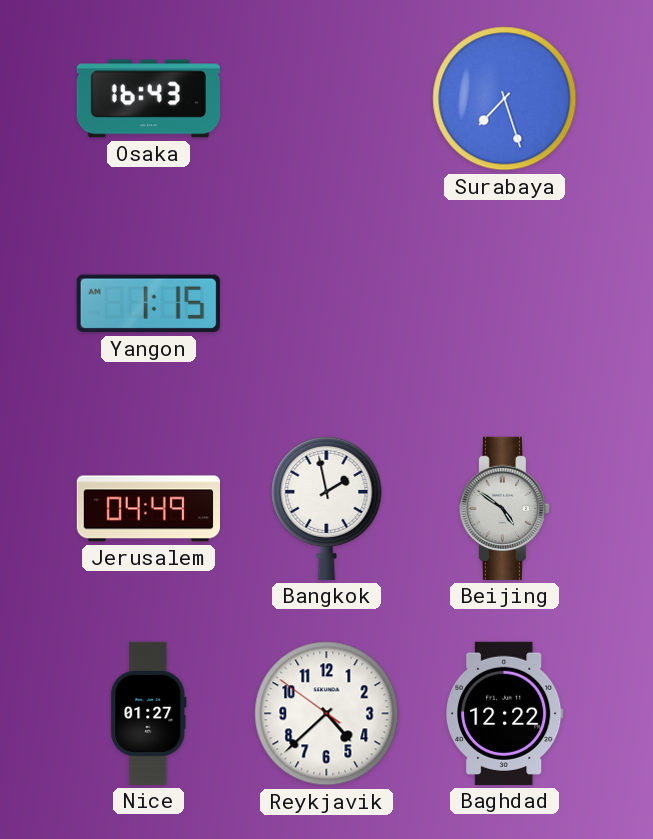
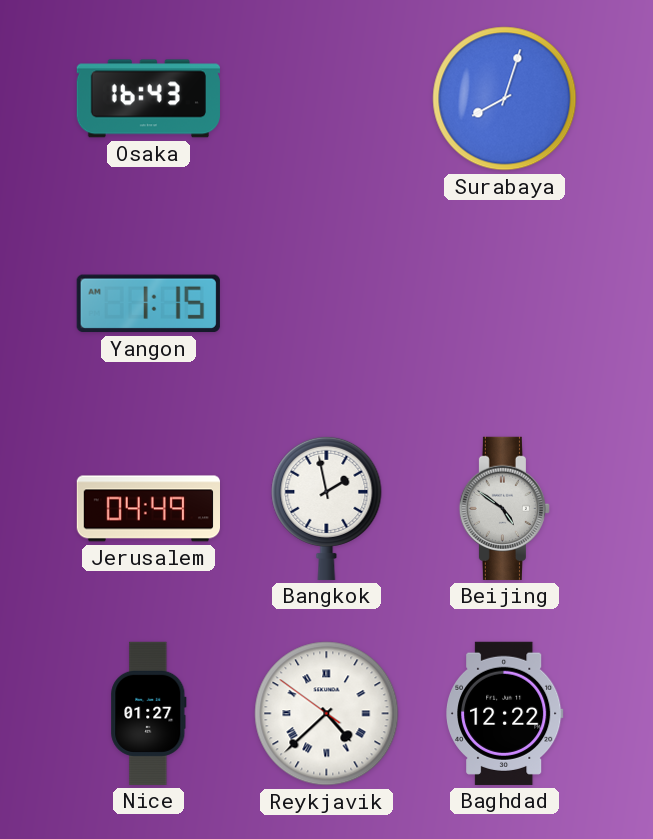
Surabaya: 7:27 -> 8:03
Reykjavik numerals: Arabic -> Roman
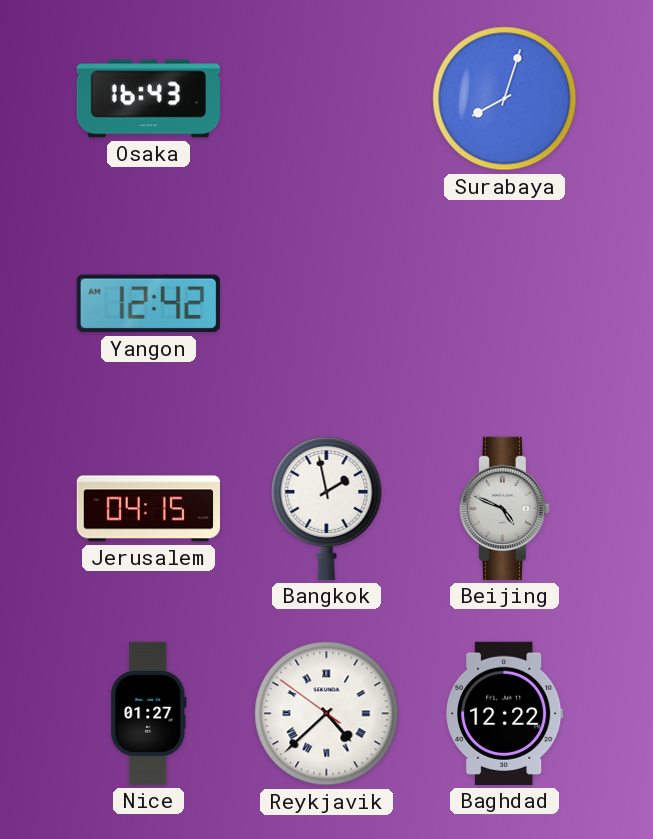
Yangon: 1:15 -> 12:42
Jerusalem: 04:49 -> 04:15
Beijing: 4:51 -> 4:49
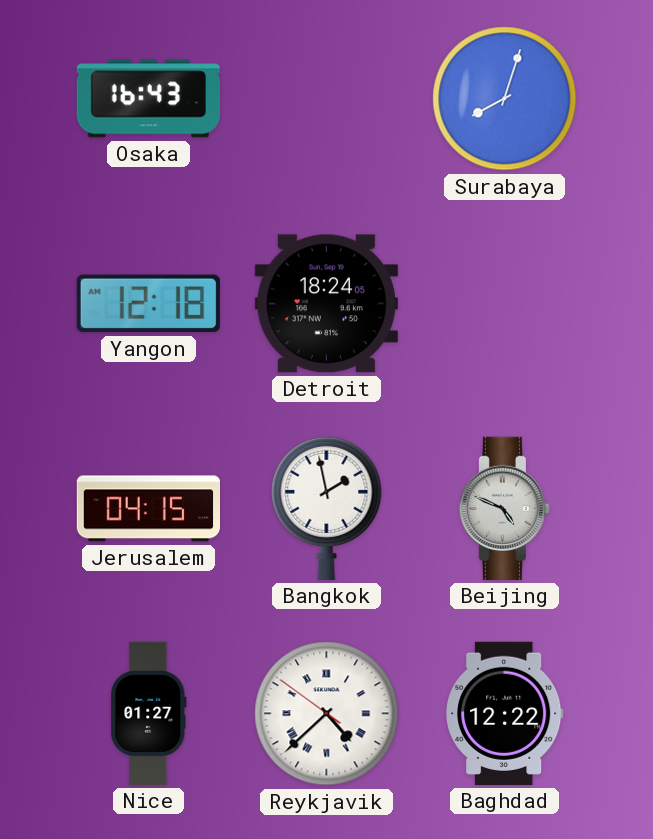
Yangon: 12:42 -> 12:18
Detroit: none -> 18:24
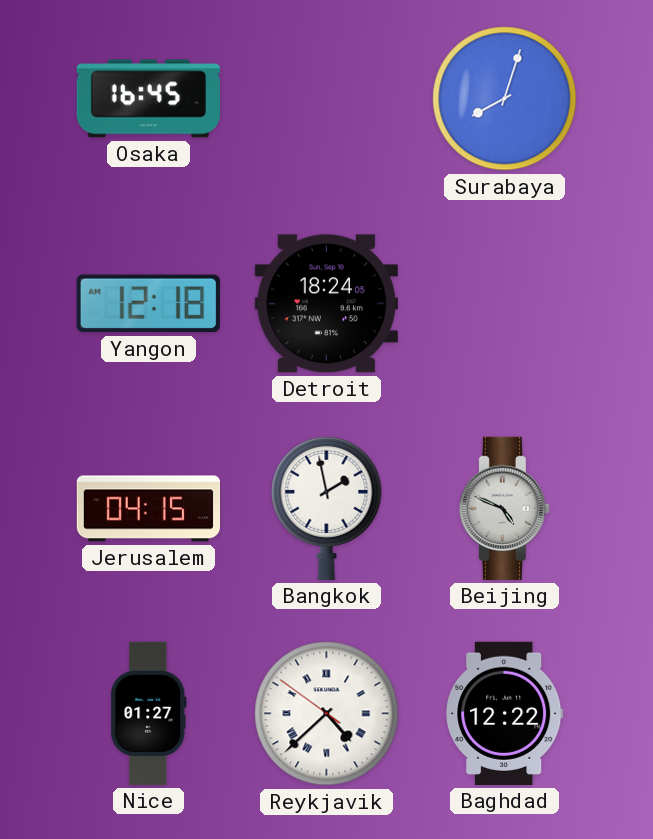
Osaka: 16:43 -> 16:45
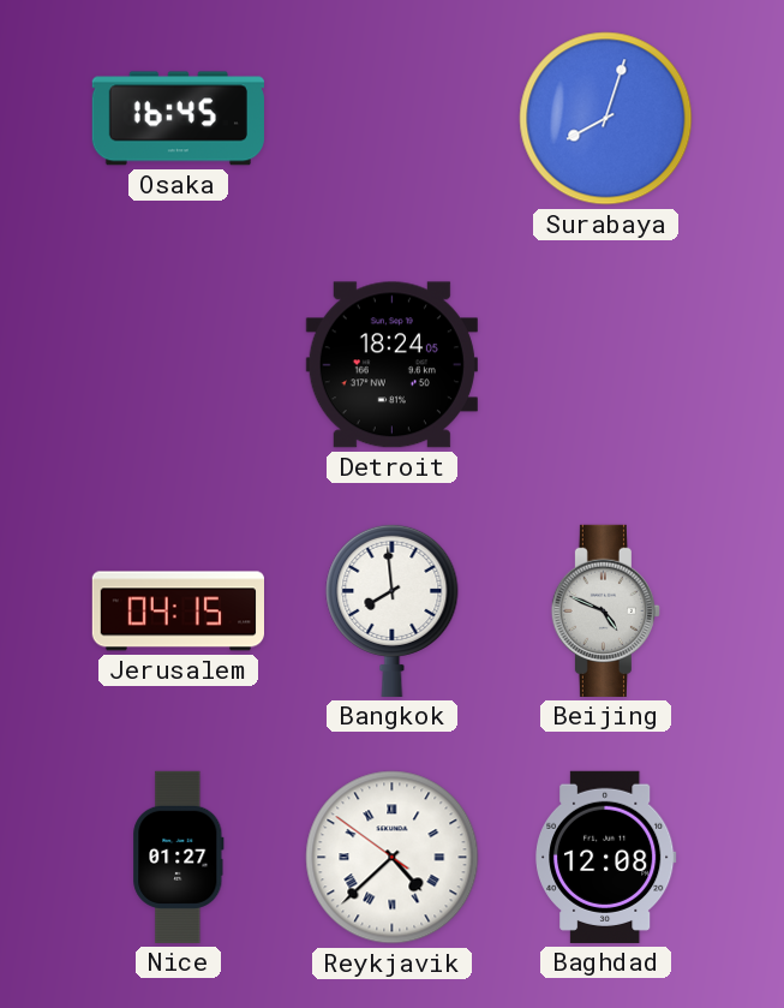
Yangon: 12:18 -> none
Bangkok: 1:58 -> 7:59
Baghdad: 12:22 -> 12:08
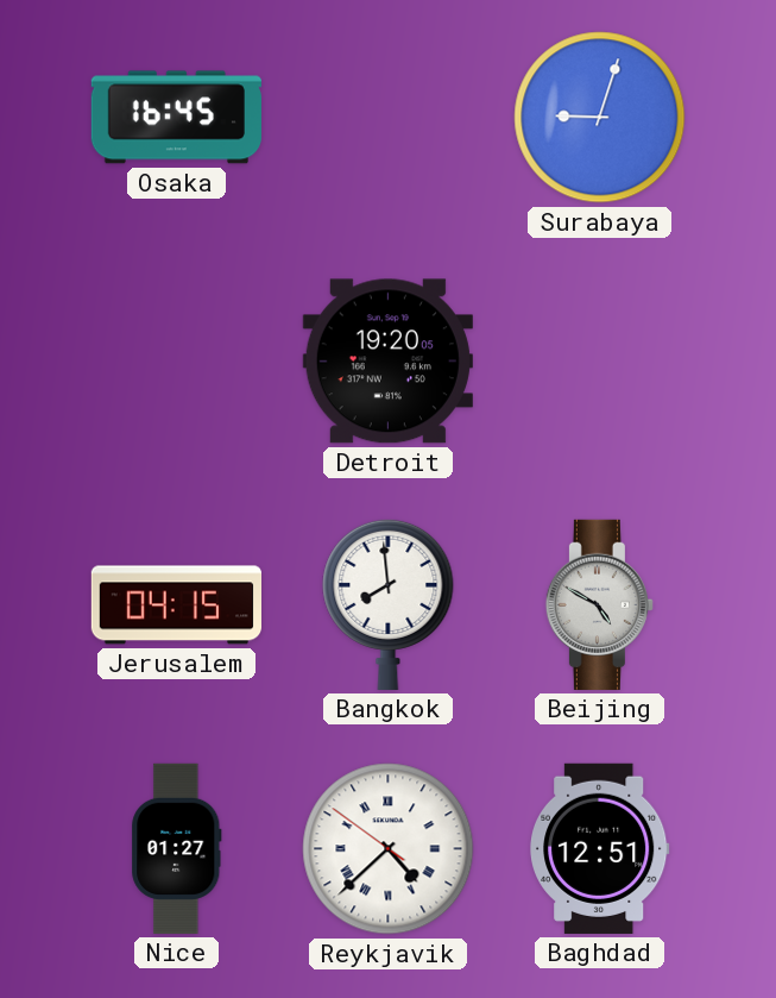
Surabaya: 8:03 -> 9:03
Detroit: 18:24 -> 19:20
Beijing: 4:49 -> 4:50
Baghdad: 12:08 -> 12:51
